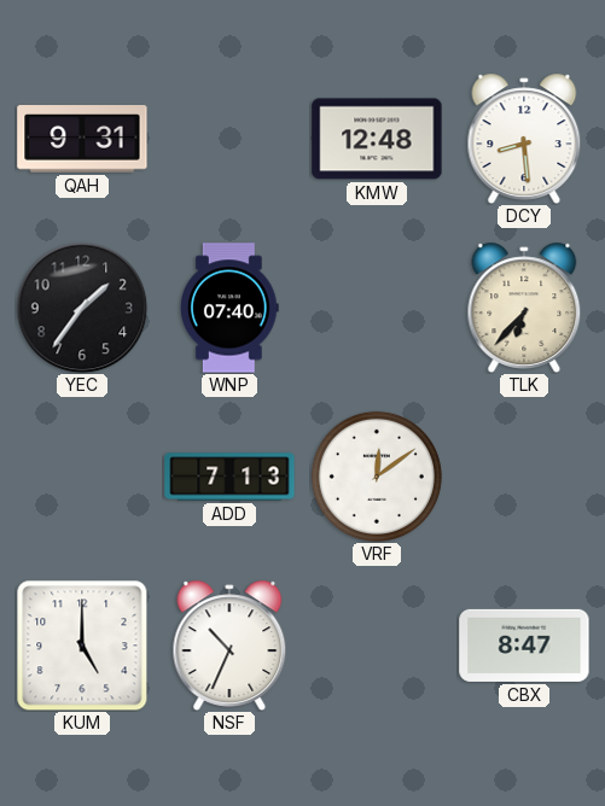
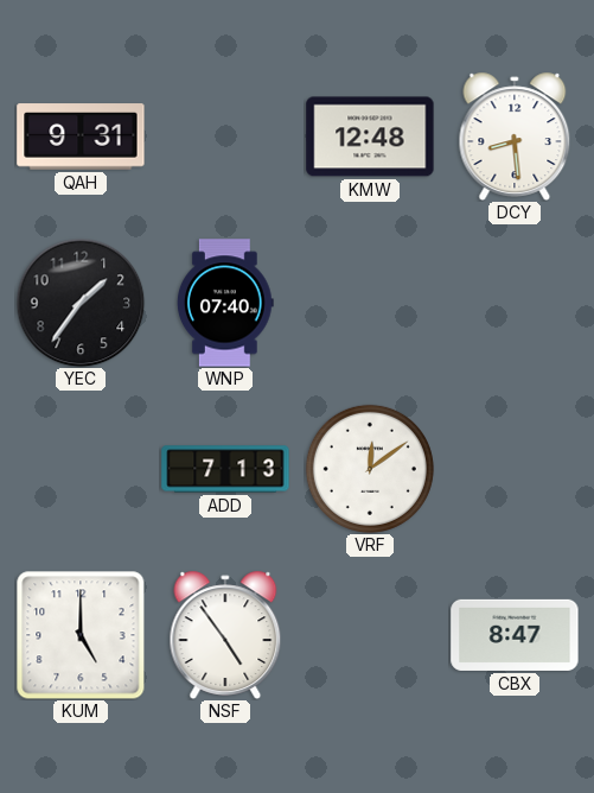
TLK: 6:37 -> none
NSF: 10:34 -> 4:54
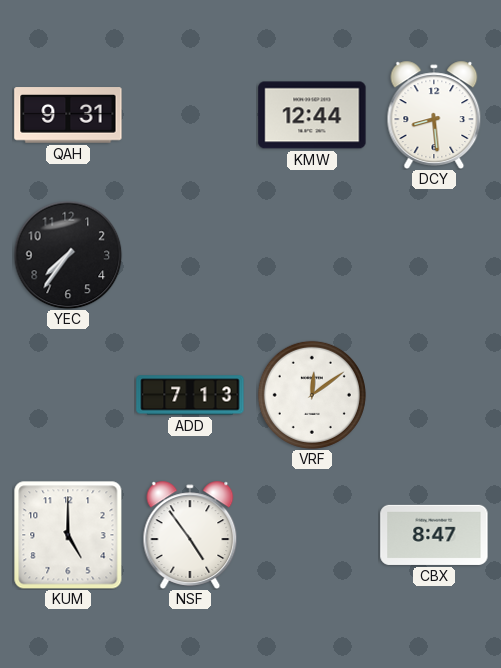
KMW: 12:48 -> 12:44
YEC: 1:36 -> 7:36
WNP: 07:40 -> none
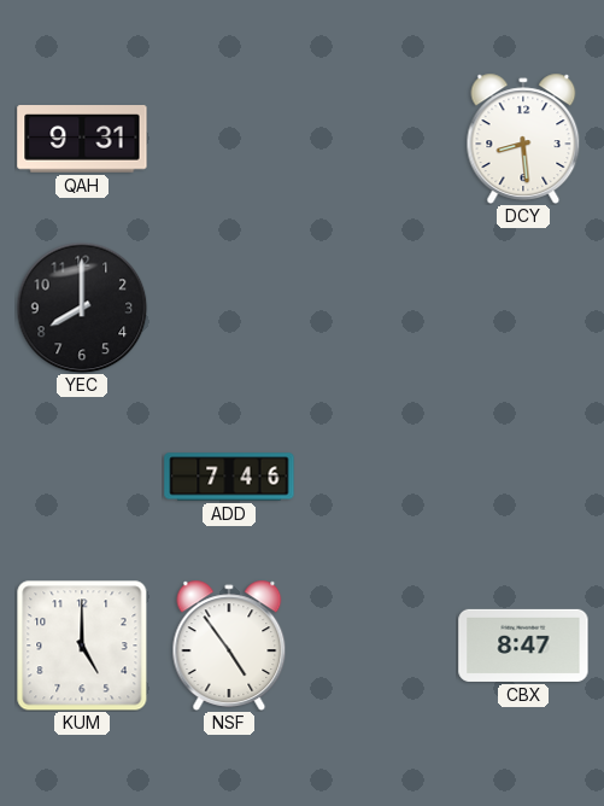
KMW: 12:44 -> none
YEC: 7:36 -> 8:00
ADD: 7:13 -> 7:46
VRF: 12:09 -> none
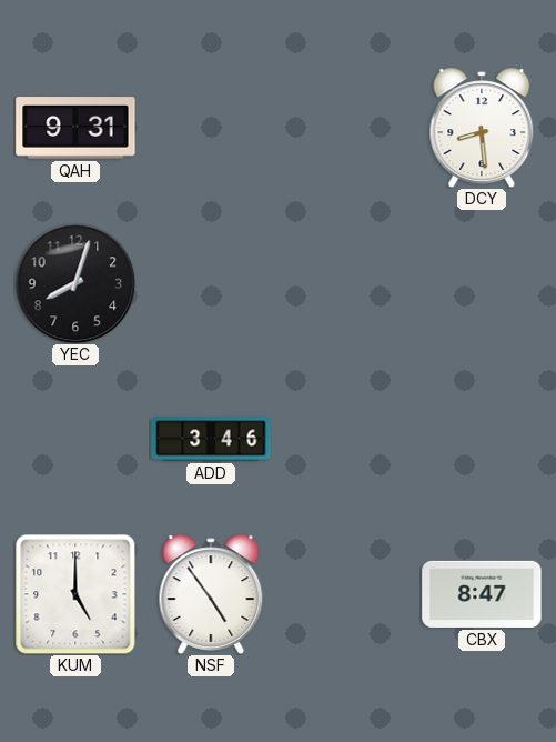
YEC: 8:00 -> 8:03
ADD: 7:46 -> 3:46
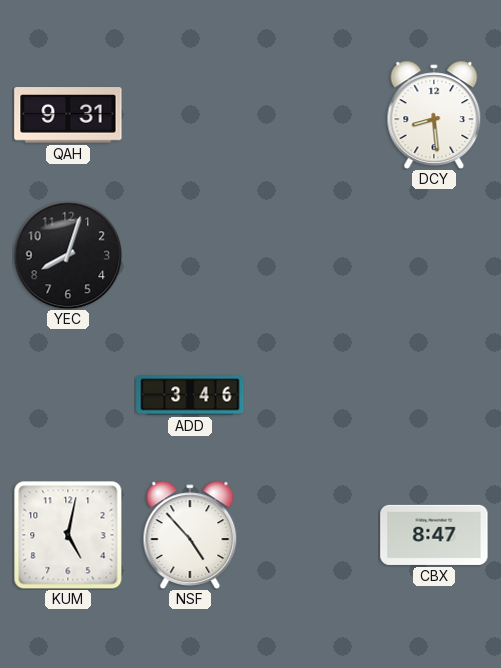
KUM: 5:00 -> 5:02
NSF: 4:54 -> 4:53
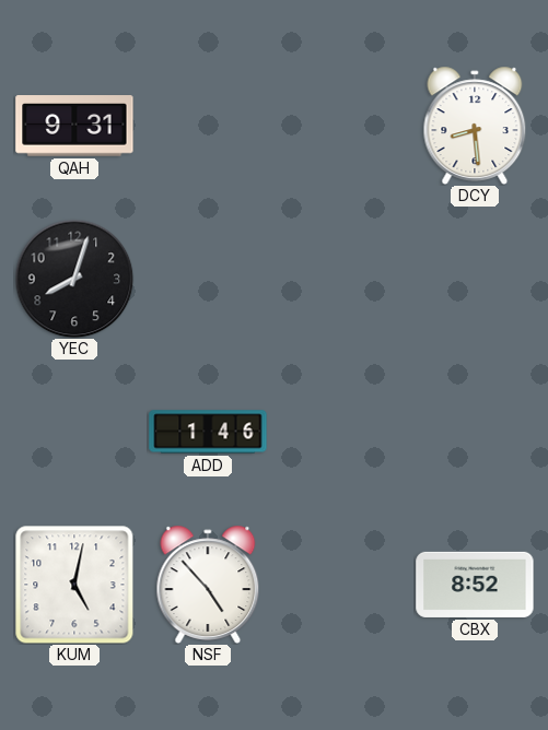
ADD: 3:46 -> 1:46
CBX: 8:47 -> 8:52
